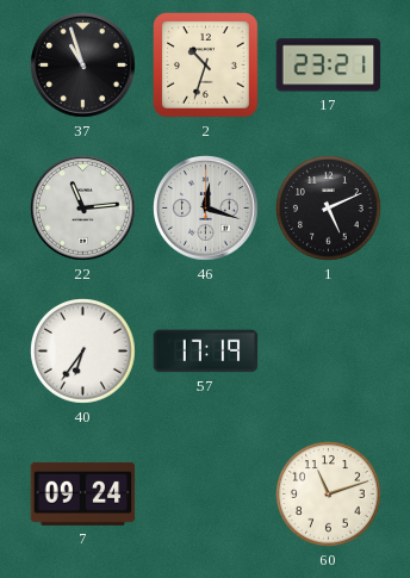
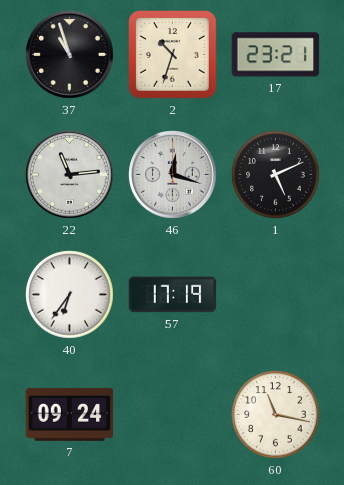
60: 11:12 -> 11:17
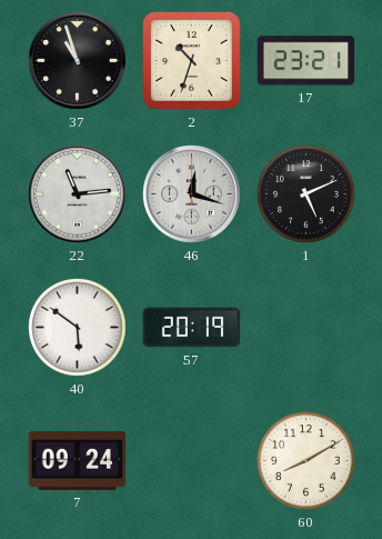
40: 6:36 -> 5:51
57: 17:19 -> 20:19
60: 11:17 -> 8:10
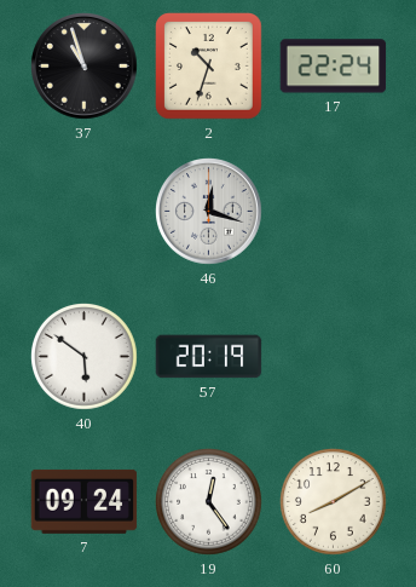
17: 23:21 -> 22:24
22: 11:14 -> none
1: 5:11 -> none
19: none -> 12:24
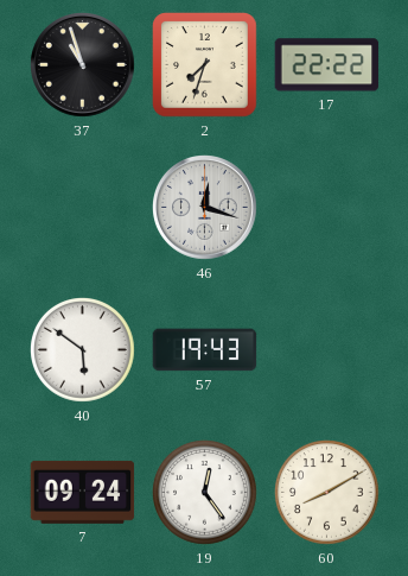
2: 10:33 -> 7:33
17: 22:24 -> 22:22
57: 20:19 -> 19:43
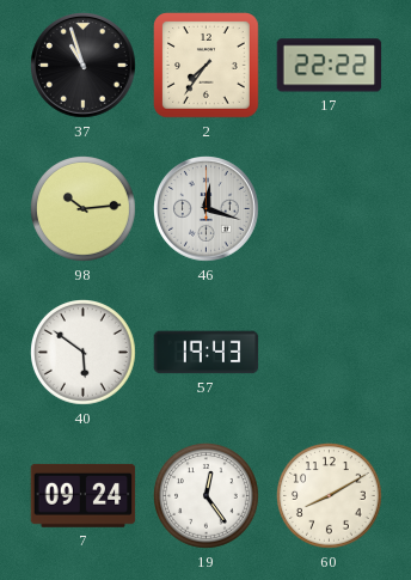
2: 7:33 -> 7:36
98: none -> 10:14
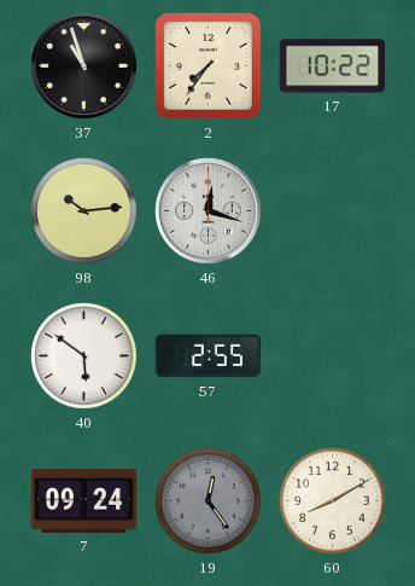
17: 22:22 -> 10:22
57: 19:43 -> 2:55
19 dial: white -> grey
